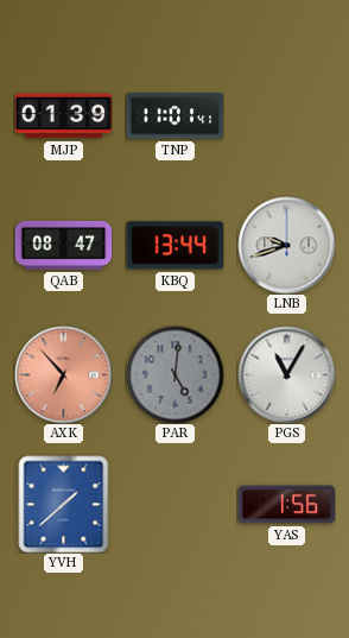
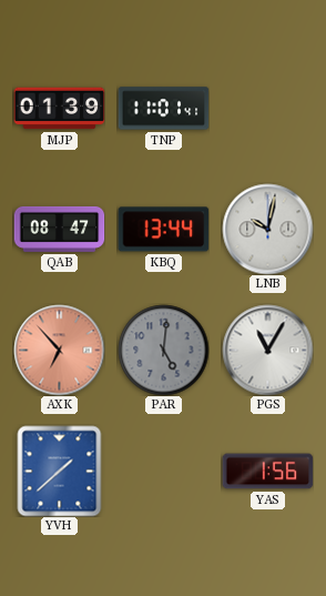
LNB: 9:42 -> 10:02
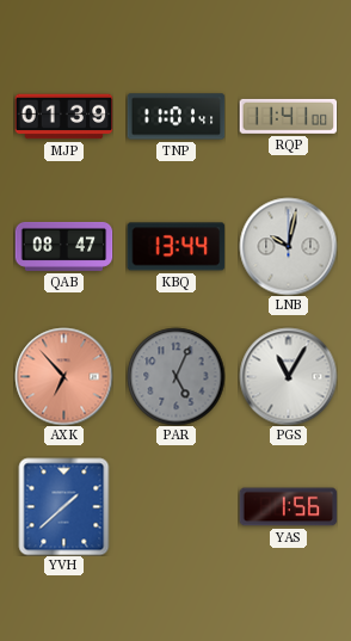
RQP: none -> 11:41
PAR: 5:01 -> 5:04
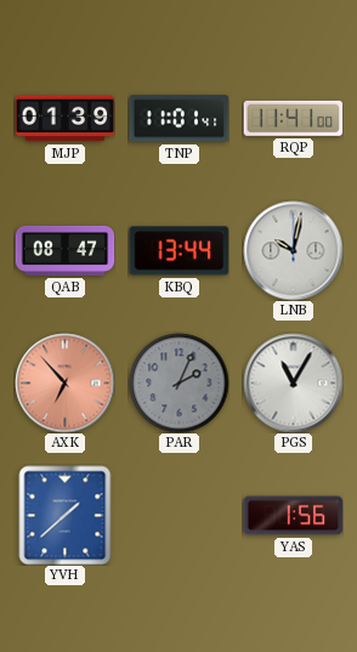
PAR: 5:04 -> 2:04
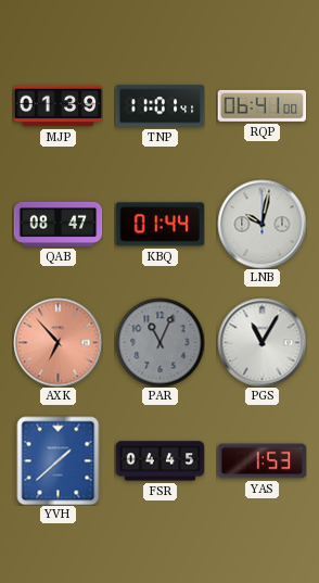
RQP: 11:41 -> 06:41
KBQ: 13:44 -> 01:44
PAR: 2:04 -> 11:04
FSR: none -> 04:45
YAS: 1:56 -> 1:53
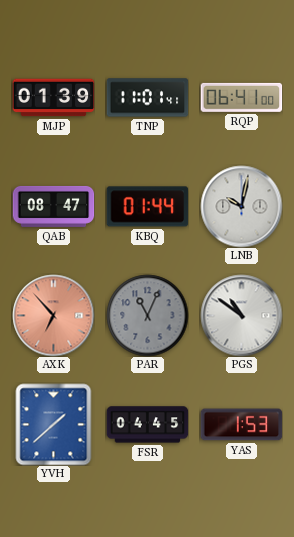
PGS: 11:05 -> 10:51
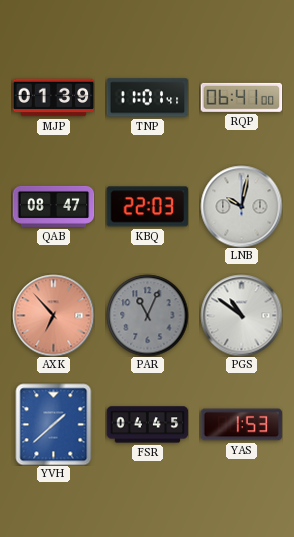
KBQ: 01:44 -> 22:03
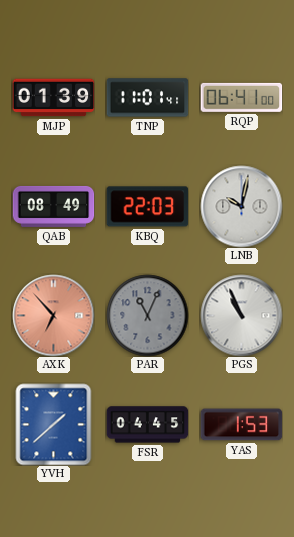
QAB: 08:47 -> 08:49
PGS: 10:51 -> 10:56
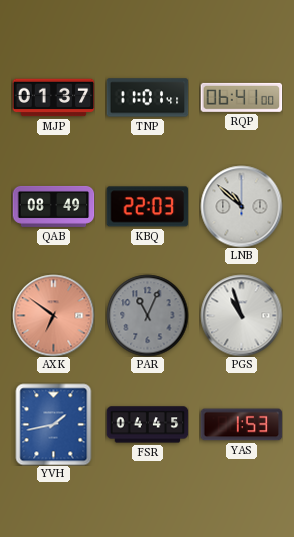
MJP: 01:39 -> 01:37
LNB: 10:02 -> 10:52
AXK: 6:53 -> 6:51
PGS: 10:56 -> 10:57
YVH: 1:38 -> 1:43
